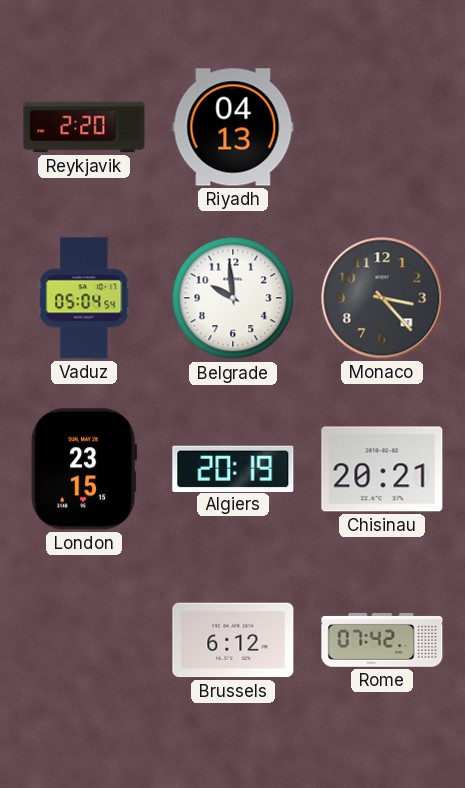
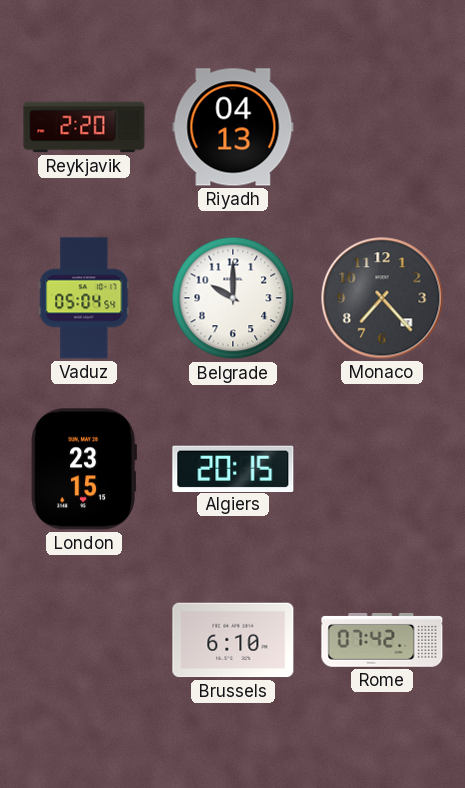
Belgrade: 9:59 -> 10:00
Monaco: 3:23 -> 7:23
Algiers: 20:19 -> 20:15
Chisinau: 20:21 -> none
Brussels: 6:12 -> 6:10
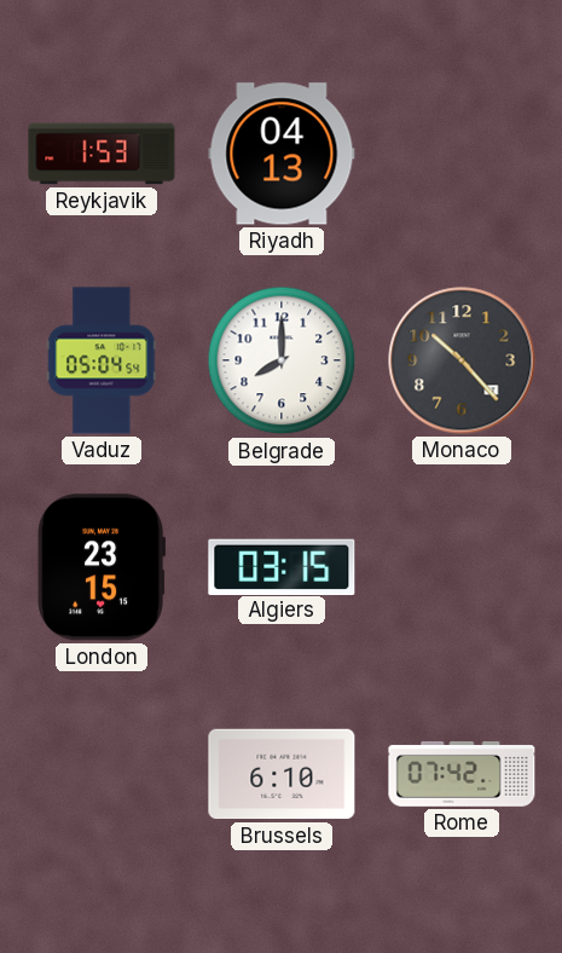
Reykjavik: 2:20 -> 1:53
Belgrade: 10:00 -> 8:00
Monaco: 7:23 -> 10:23
Algiers: 20:15 -> 03:15
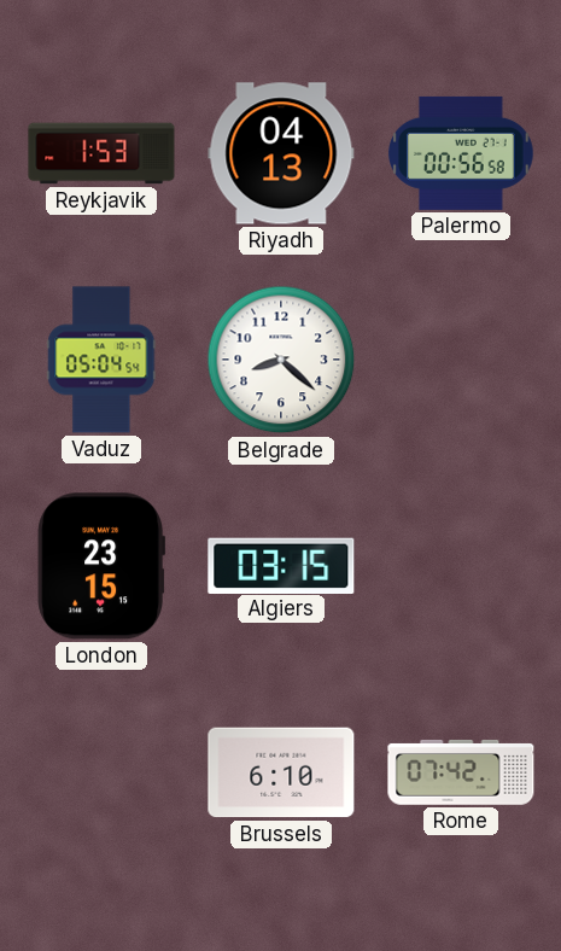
Palermo: none -> 00:56
Belgrade: 8:00 -> 8:22
Monaco: 10:23 -> none
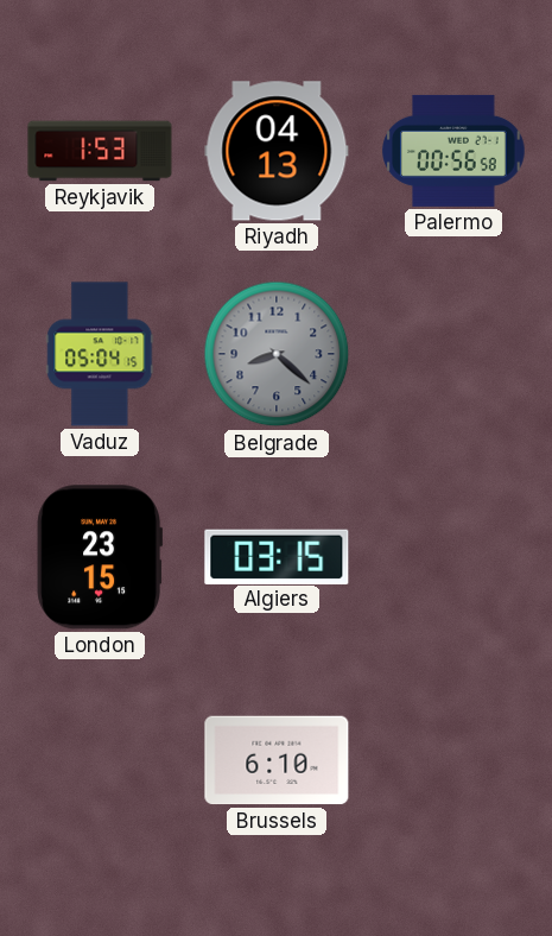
Vaduz: 05:04:54 -> 05:04:15
Belgrade dial: white -> grey
Rome: 07:42 -> none
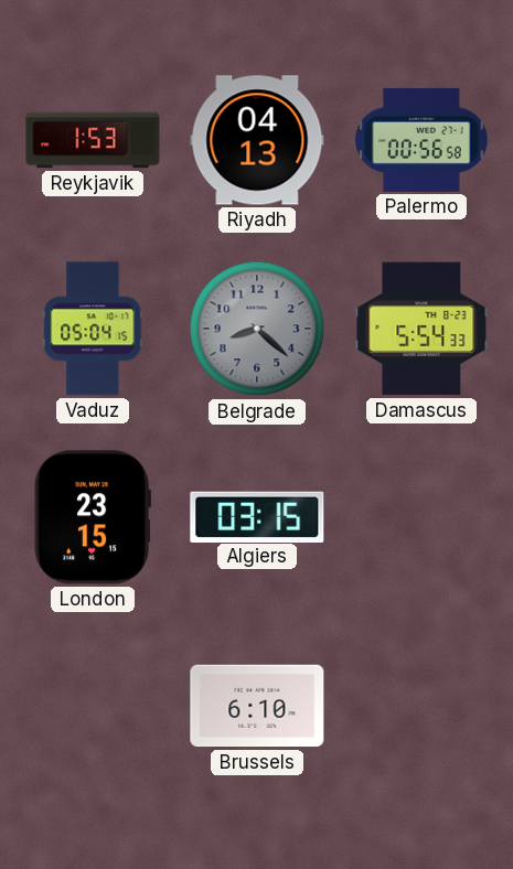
Damascus: none -> 5:54
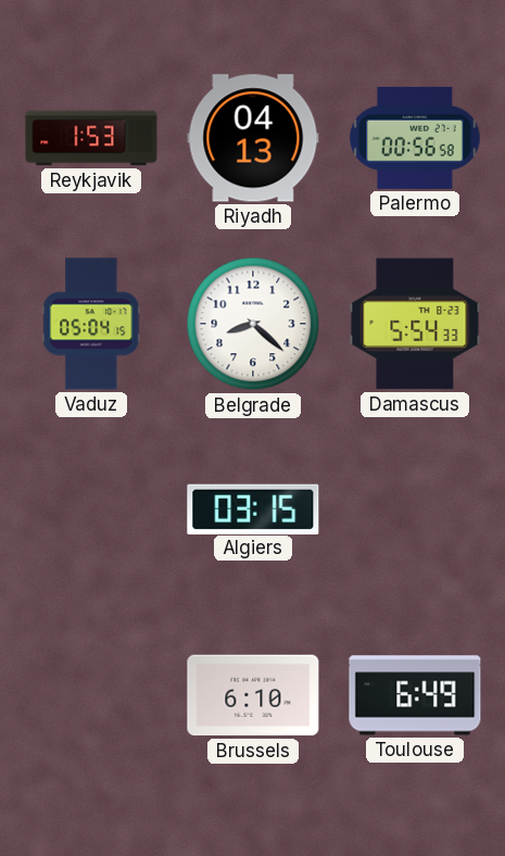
Belgrade dial: grey -> white
London: 23:15 -> none
Toulouse: none -> 6:49
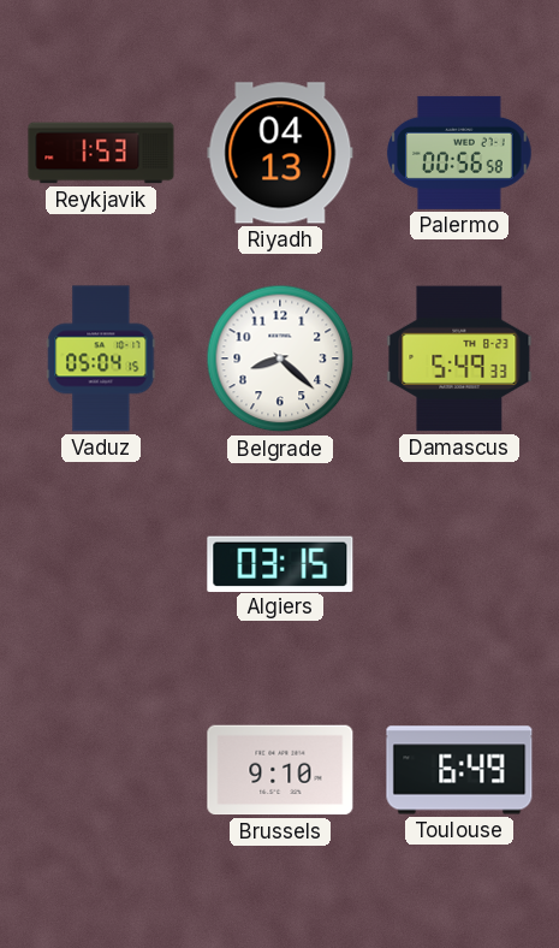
Damascus: 5:54 -> 5:49
Brussels: 6:10 -> 9:10
